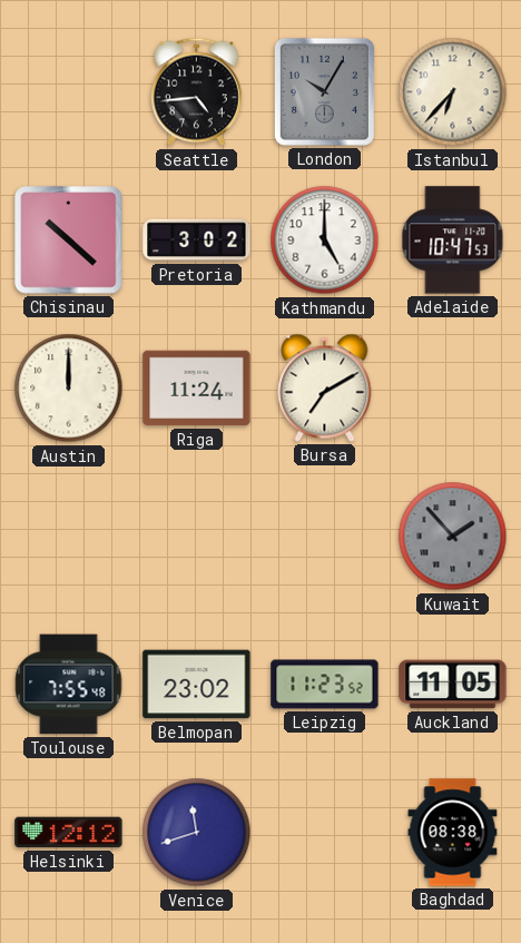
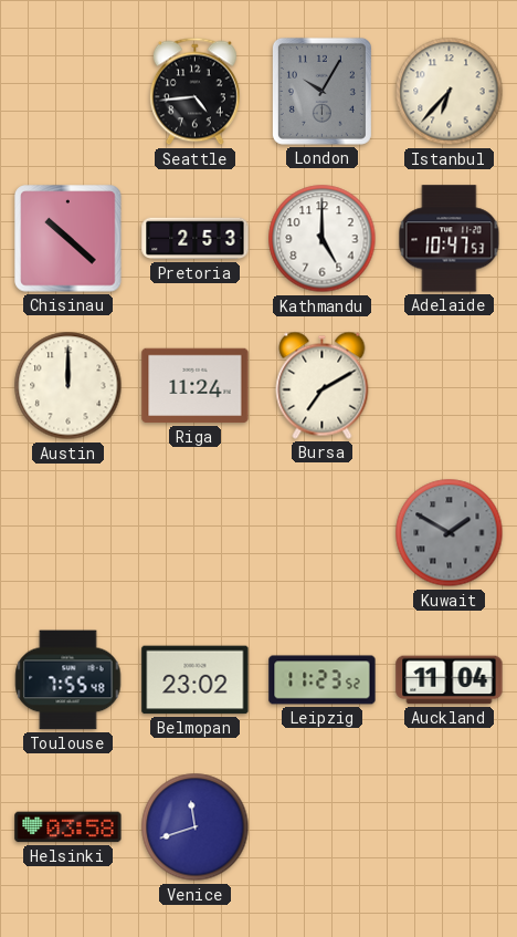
Pretoria: 3:02 -> 2:53
Kuwait: 1:53 -> 1:50
Auckland: 11:05 -> 11:04
Helsinki: 12:12 -> 03:58
Baghdad: 08:38 -> none
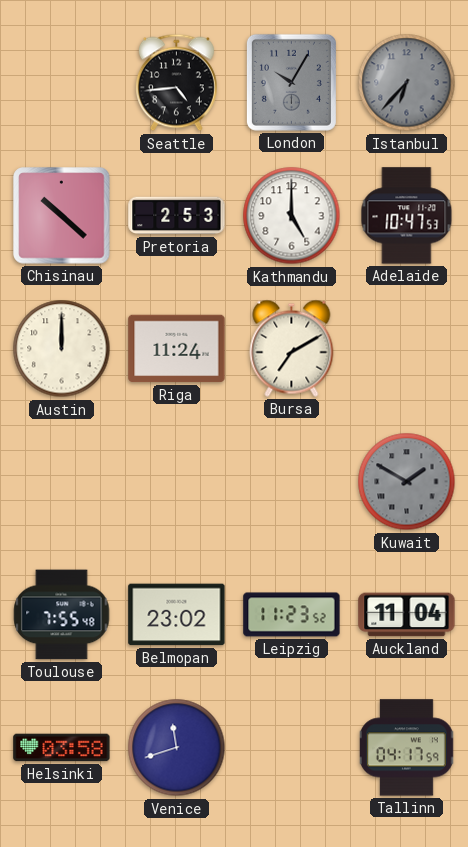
Istanbul dial: cream -> grey
Tallinn: none -> 04:17
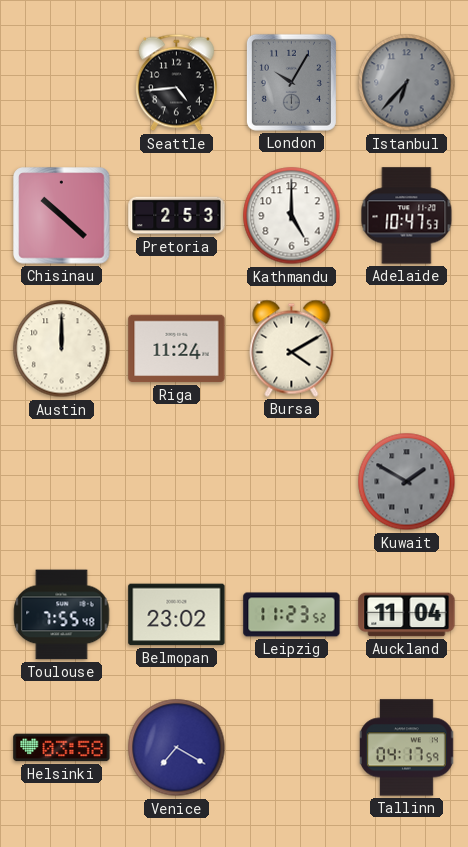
Bursa: 7:10 -> 4:10
Venice: 11:42 -> 7:20
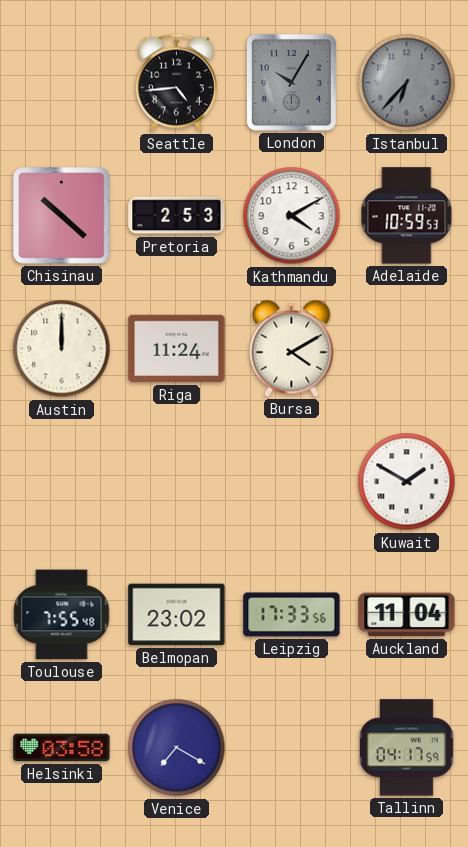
Kathmandu: 5:00 -> 4:10
Adelaide: 10:47 -> 10:59
Kuwait dial: grey -> white
Leipzig: 11:23 -> 17:33
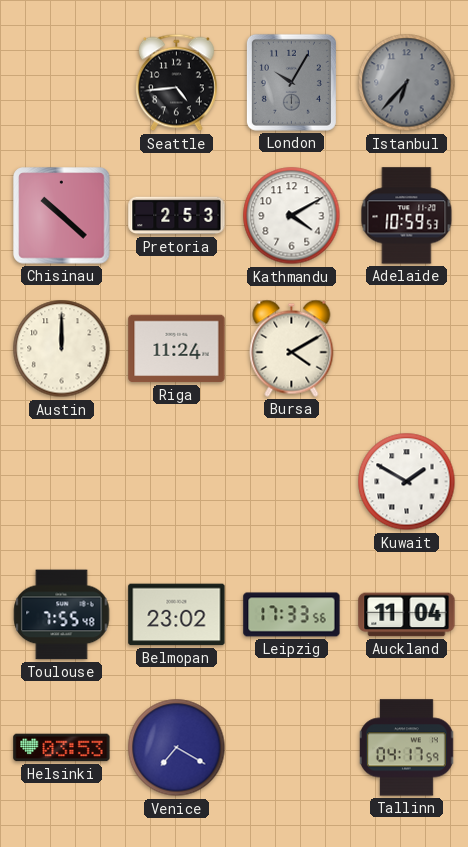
Helsinki: 03:58 -> 03:53
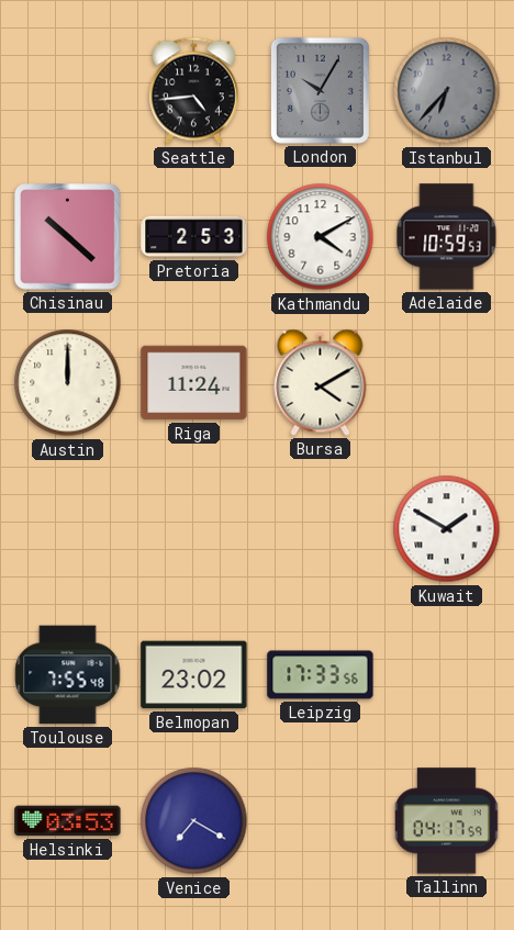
Auckland: 11:04 -> none
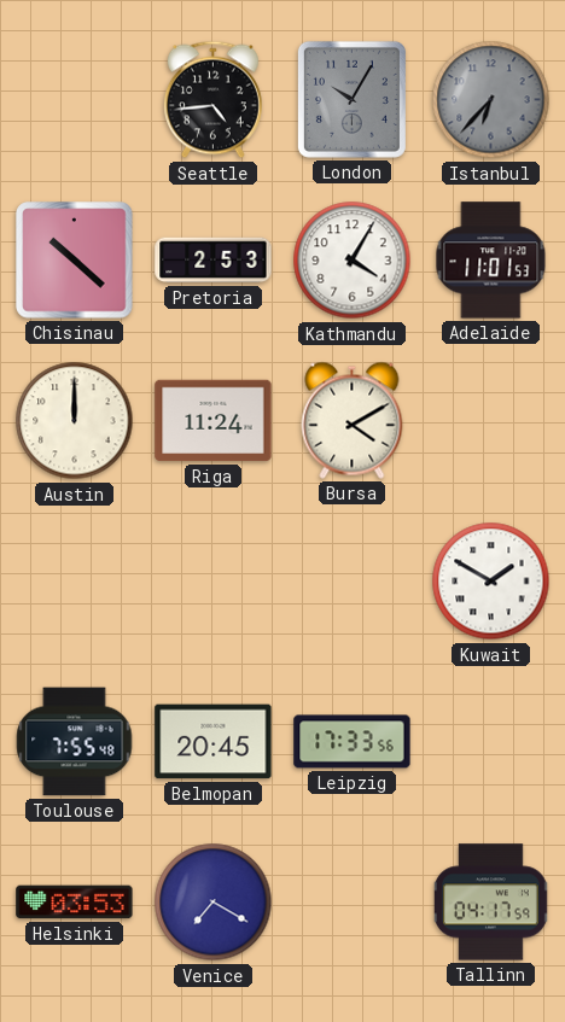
Kathmandu: 4:10 -> 4:05
Adelaide: 10:59 -> 11:01
Belmopan: 23:02 -> 20:45
